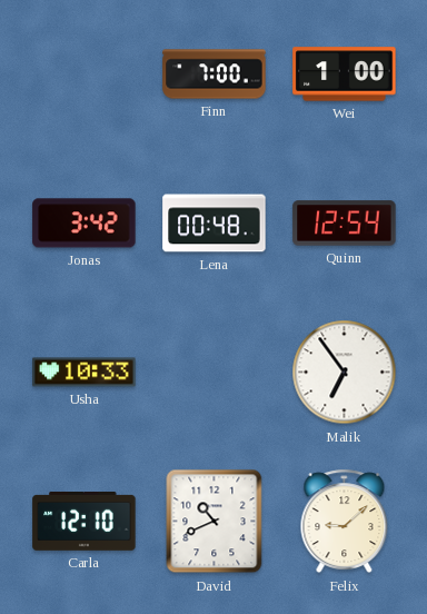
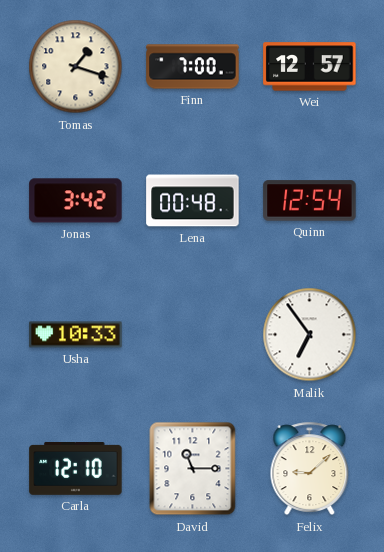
Tomas: none -> 1:18
Wei: 1:00 -> 12:57
David: 10:41 -> 11:15
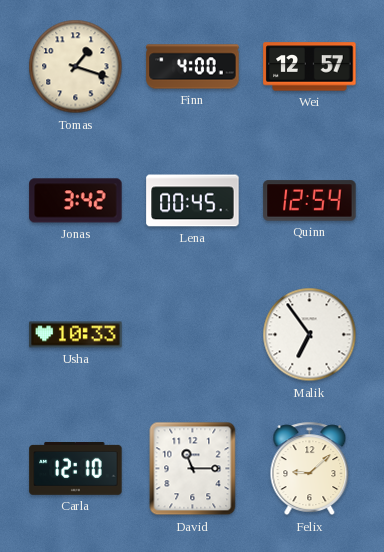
Finn: 7:00 -> 4:00
Lena: 00:48 -> 00:45
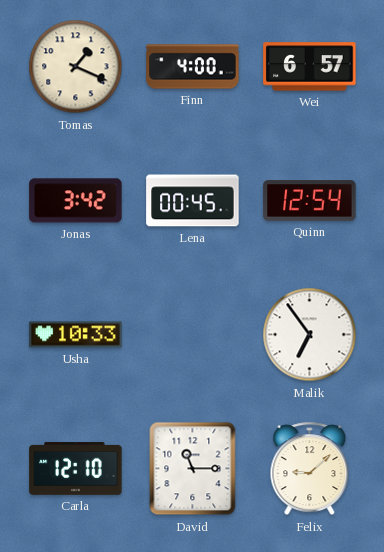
Tomas: 1:18 -> 1:19
Wei: 12:57 -> 6:57
